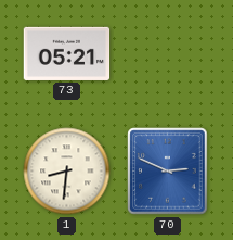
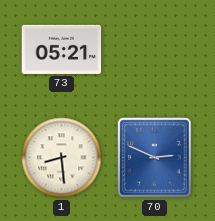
1: 8:31 -> 8:29
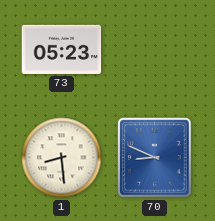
73: 05:21 -> 05:23
70: 2:49 -> 8:49
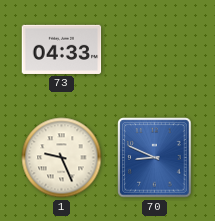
73: 05:23 -> 04:33
1: 8:29 -> 9:26
